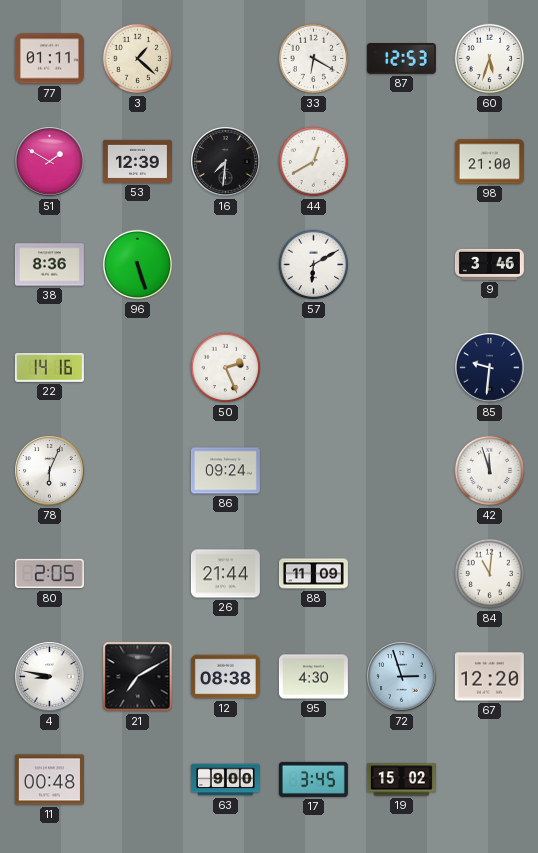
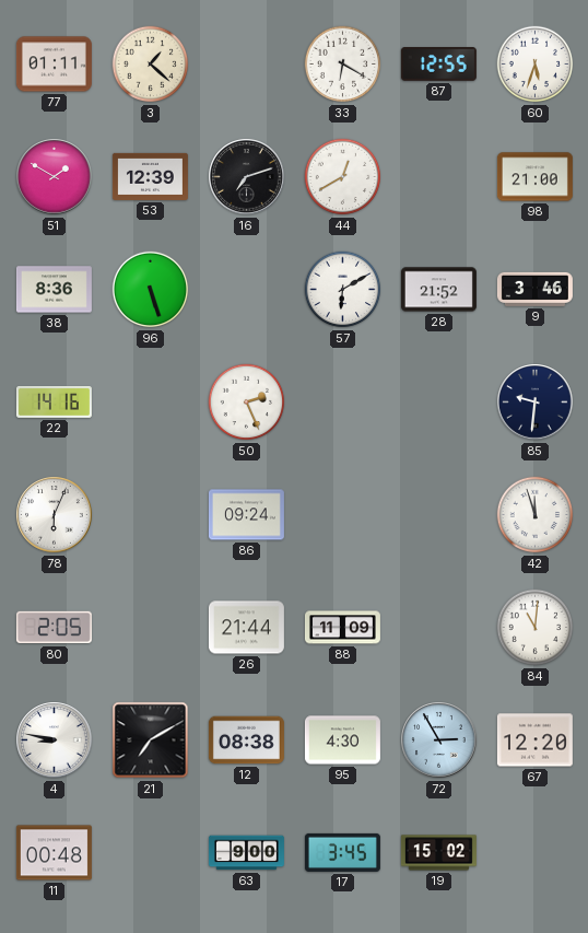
87: 12:53 -> 12:55
16: 7:31 -> 7:12
28: none -> 21:52
72: 2:57 -> 2:55
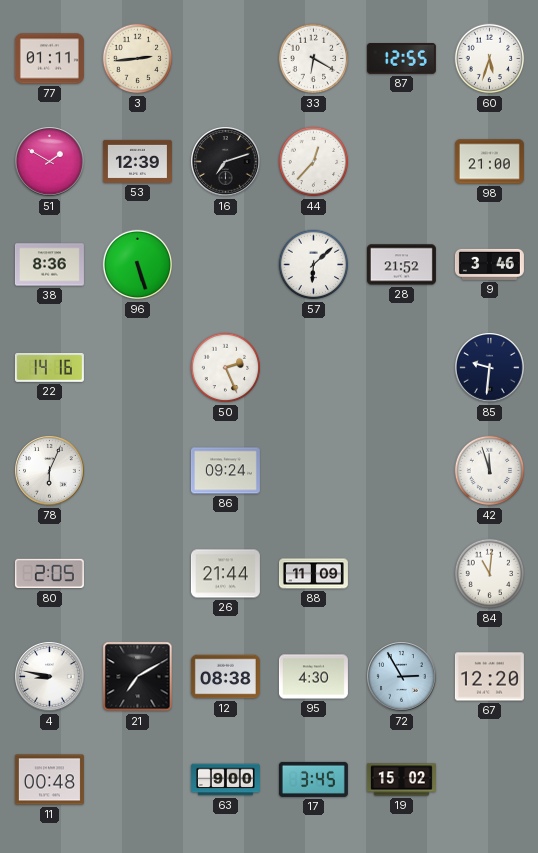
3: 1:22 -> 2:44
44: 12:40 -> 12:37
57: 6:10 -> 6:08
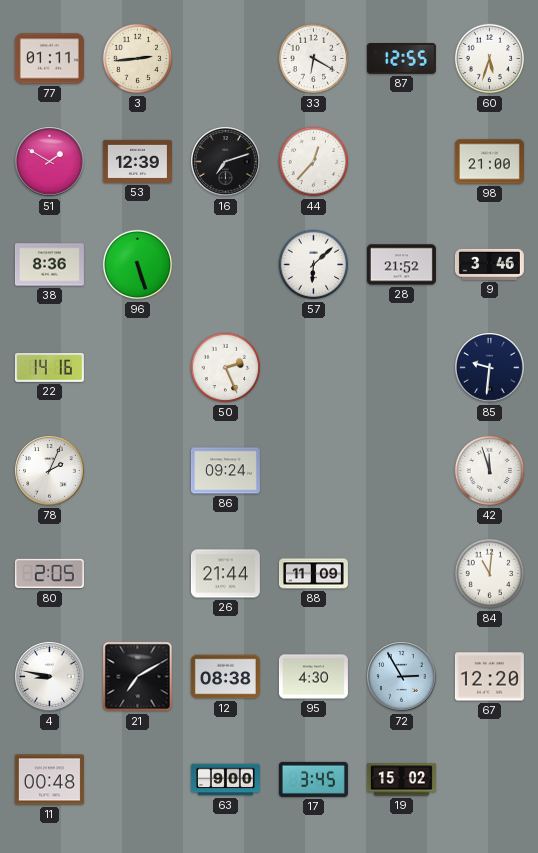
78: 6:04 -> 2:04
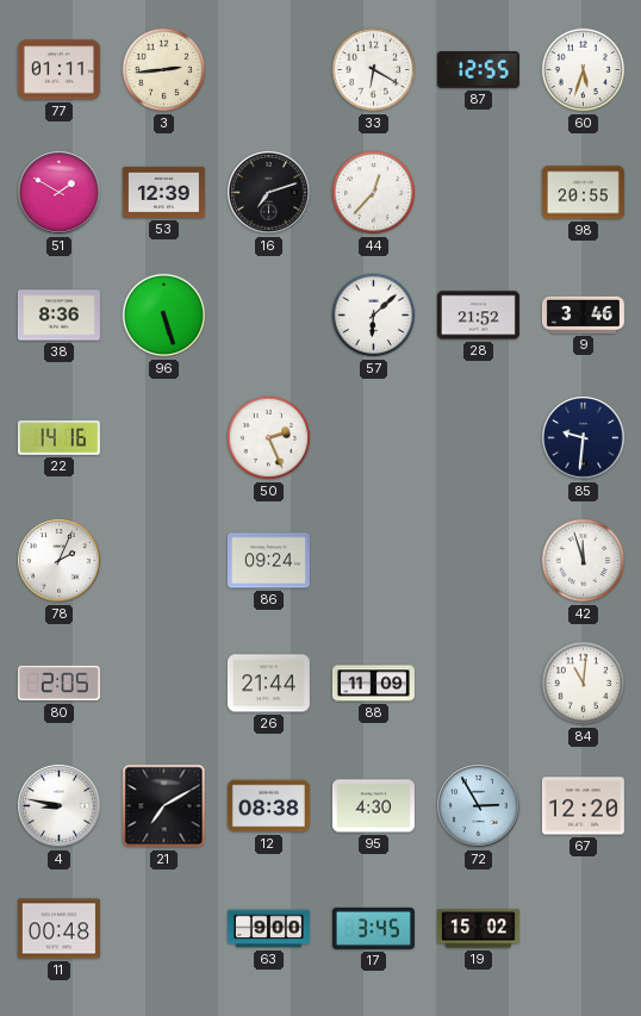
98: 21:00 -> 20:55
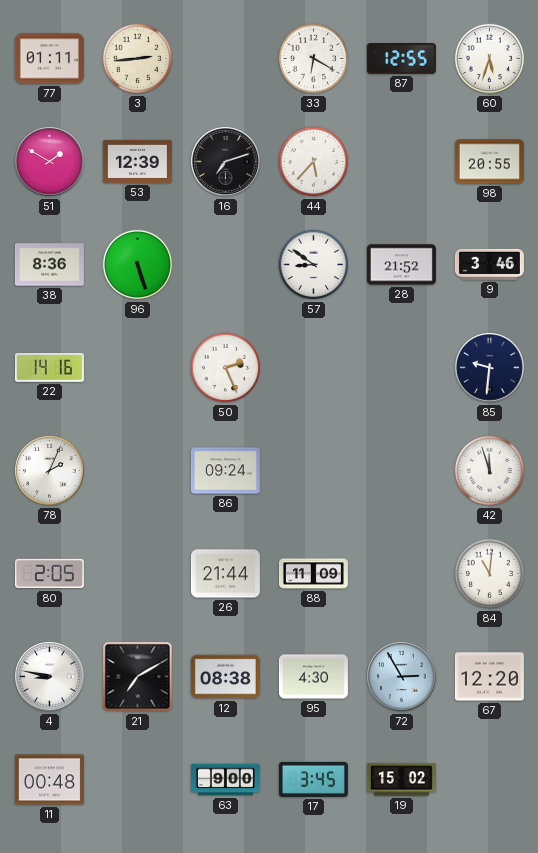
44: 12:37 -> 5:37
57: 6:08 -> 8:51
